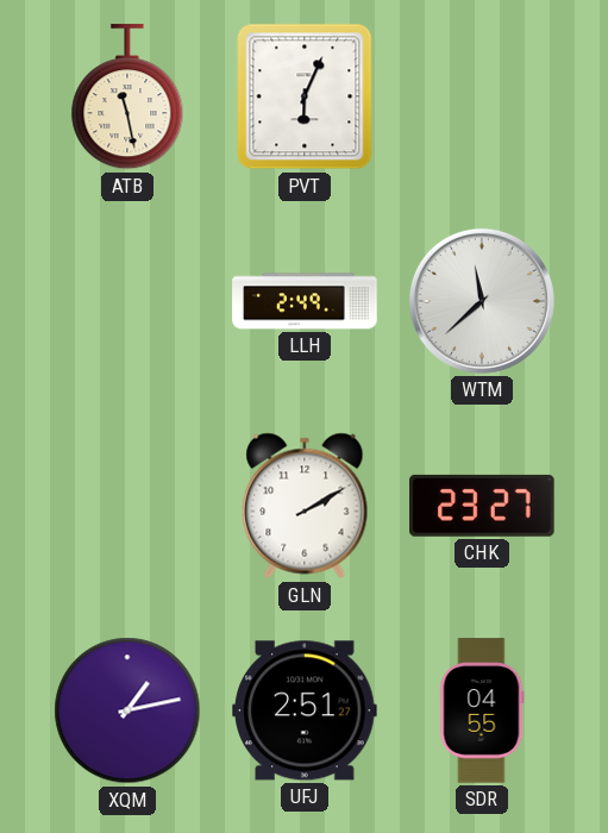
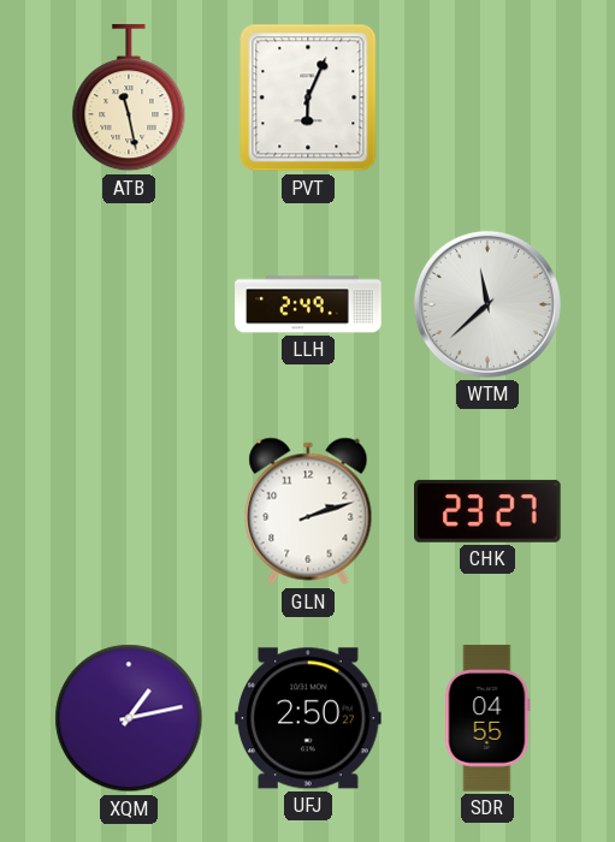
GLN: 2:10 -> 2:12
UFJ: 2:51 -> 2:50
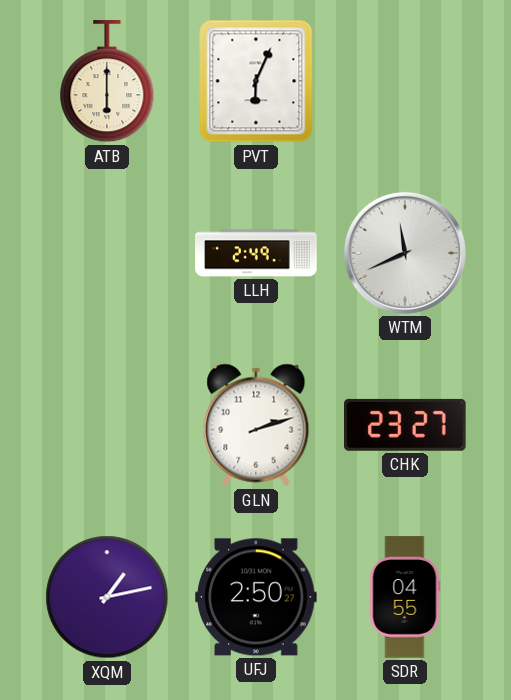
ATB: 11:28 -> 6:00
WTM: 11:38 -> 11:41
